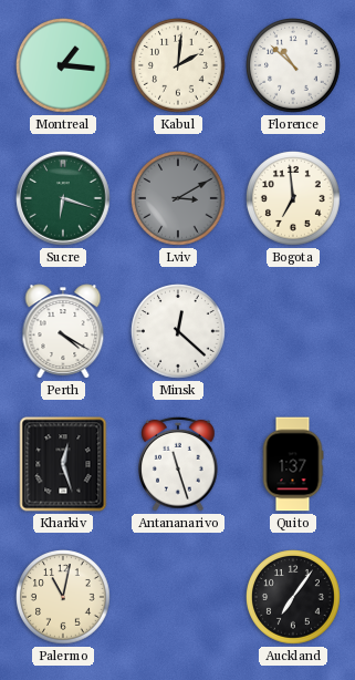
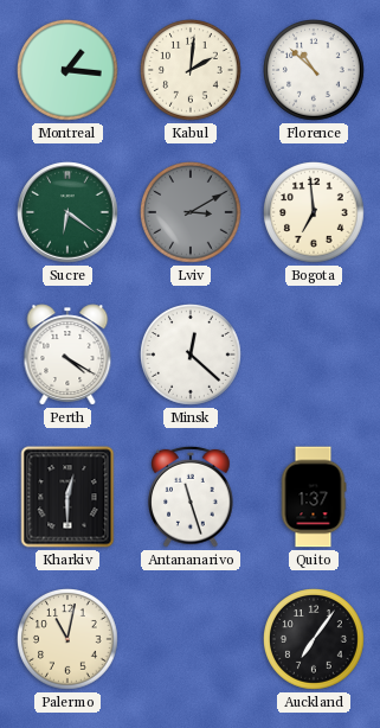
Sucre: 6:18 -> 6:21
Kharkiv: 12:27 -> 12:30
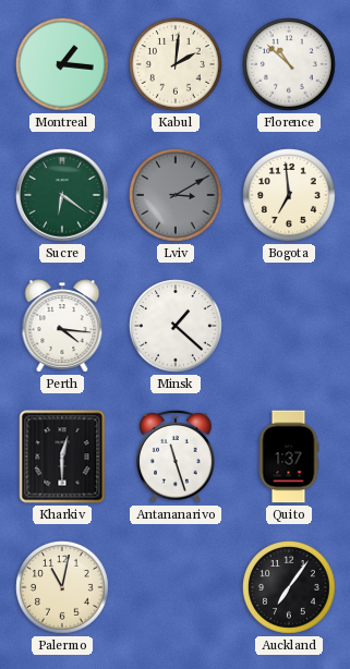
Perth: 4:20 -> 4:16
Minsk: 12:22 -> 1:22
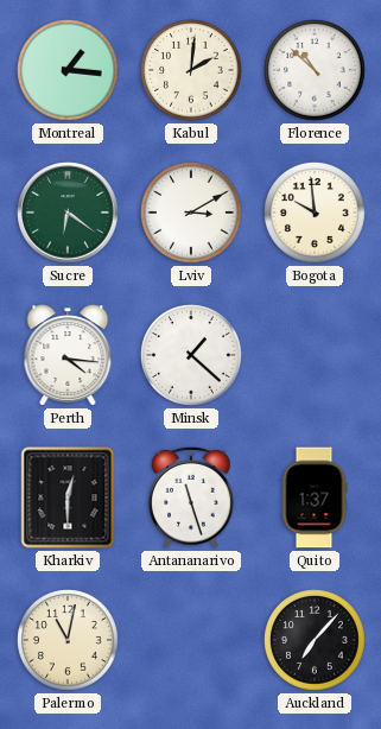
Lviv dial: grey -> white
Bogota: 6:59 -> 9:59
Auckland: 7:06 -> 7:07
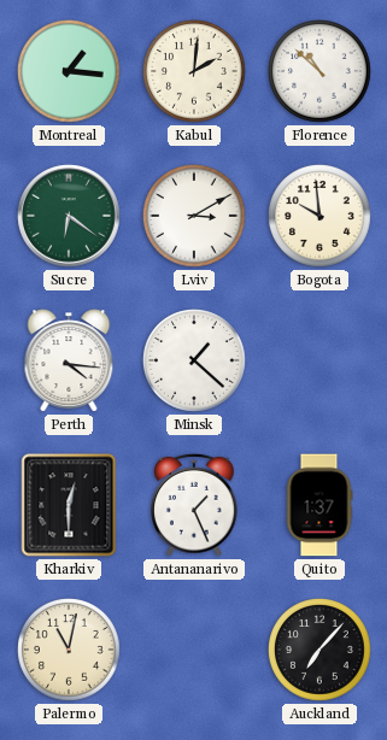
Antananarivo: 11:27 -> 1:26
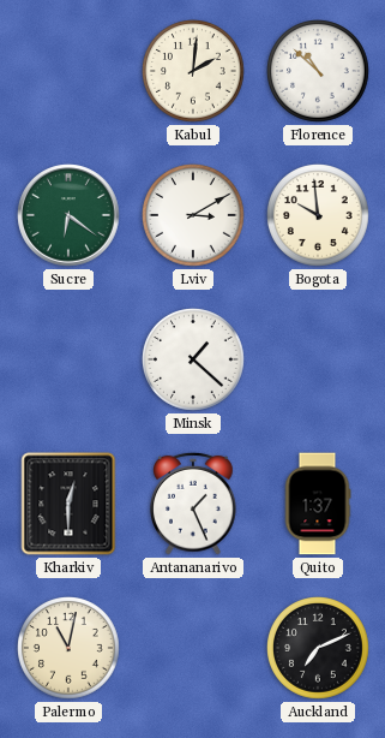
Montreal: 1:16 -> none
Perth: 4:16 -> none
Auckland: 7:07 -> 7:11
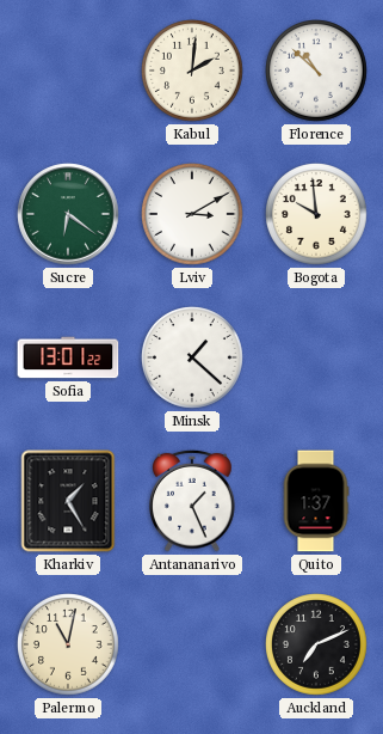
Sofia: none -> 13:01
Kharkiv: 12:30 -> 1:25
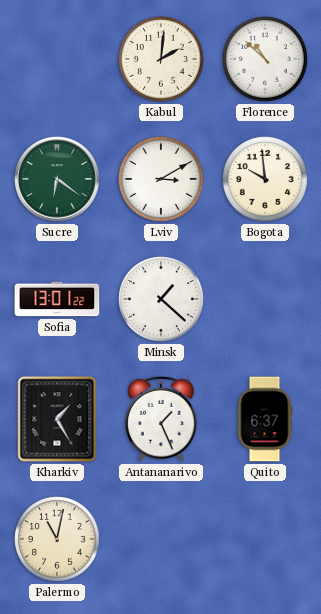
Quito: 1:37 -> 6:37
Auckland: 7:11 -> none
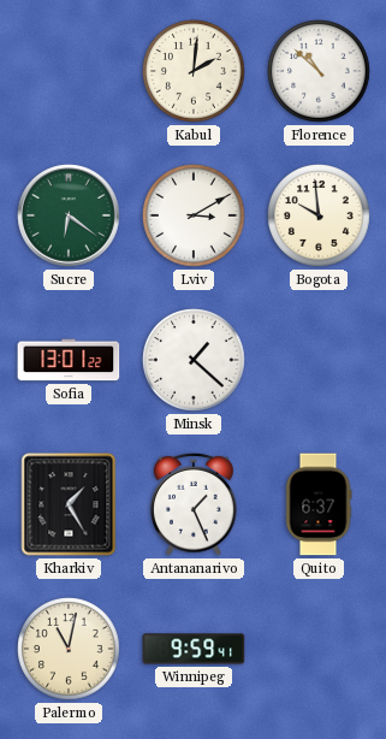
Winnipeg: none -> 9:59
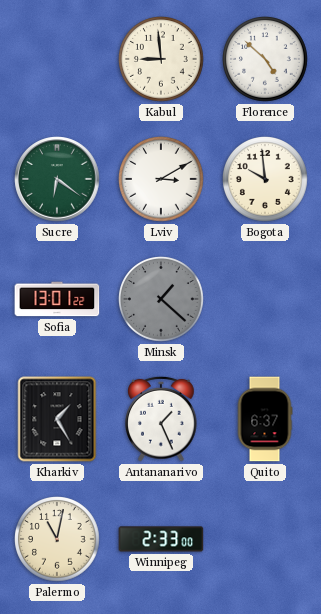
Kabul: 2:01 -> 8:59
Florence: 10:52 -> 4:52
Minsk dial: white -> grey
Winnipeg: 9:59 -> 2:33
